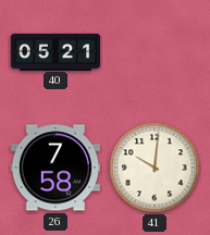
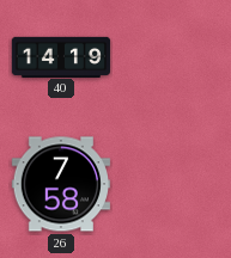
40: 05:21 -> 14:19
41: 10:01 -> none
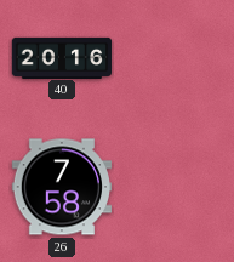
40: 14:19 -> 20:16
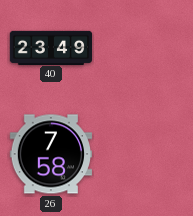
40: 20:16 -> 23:49
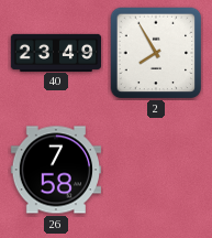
2: none -> 7:55
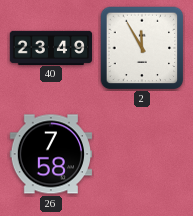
2: 7:55 -> 11:55
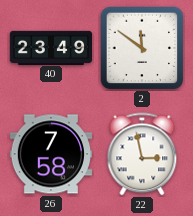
2: 11:55 -> 11:51
22: none -> 2:58
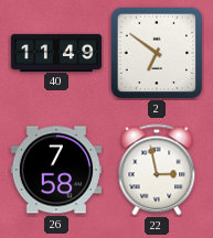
40: 23:49 -> 11:49
2: 11:51 -> 6:51
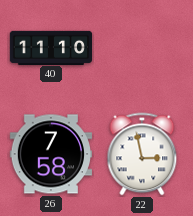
40: 11:49 -> 11:10
2: 6:51 -> none
